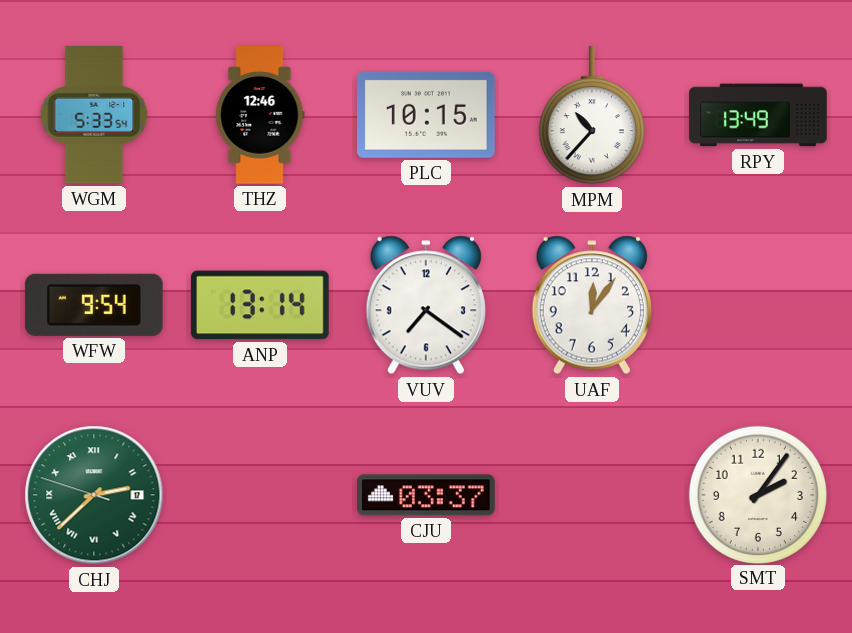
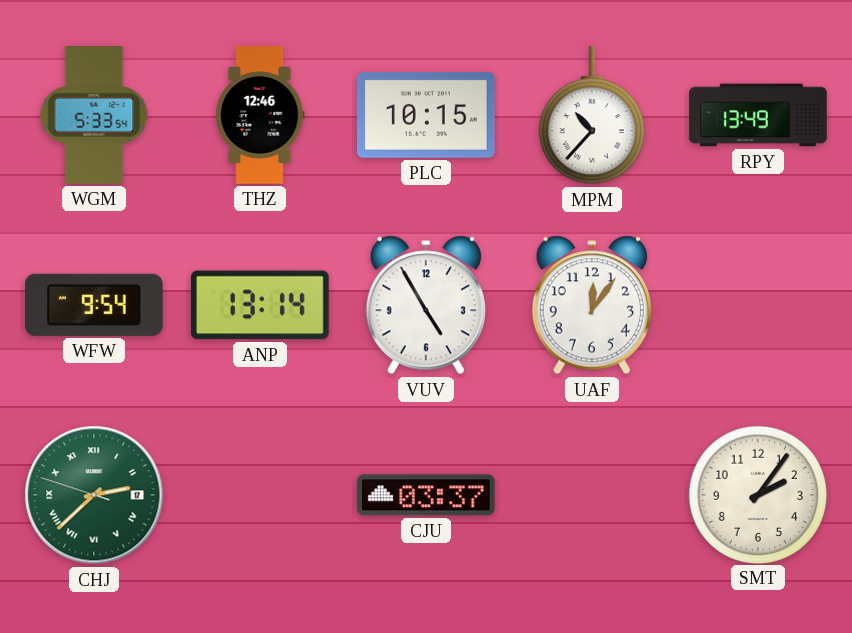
VUV: 7:21 -> 4:55
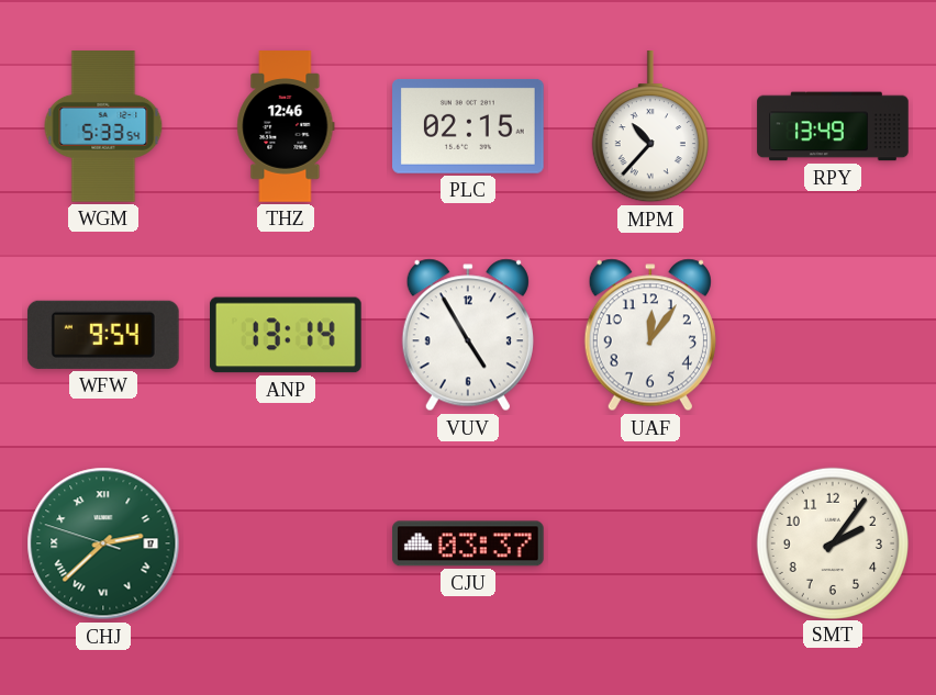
PLC: 10:15 -> 02:15
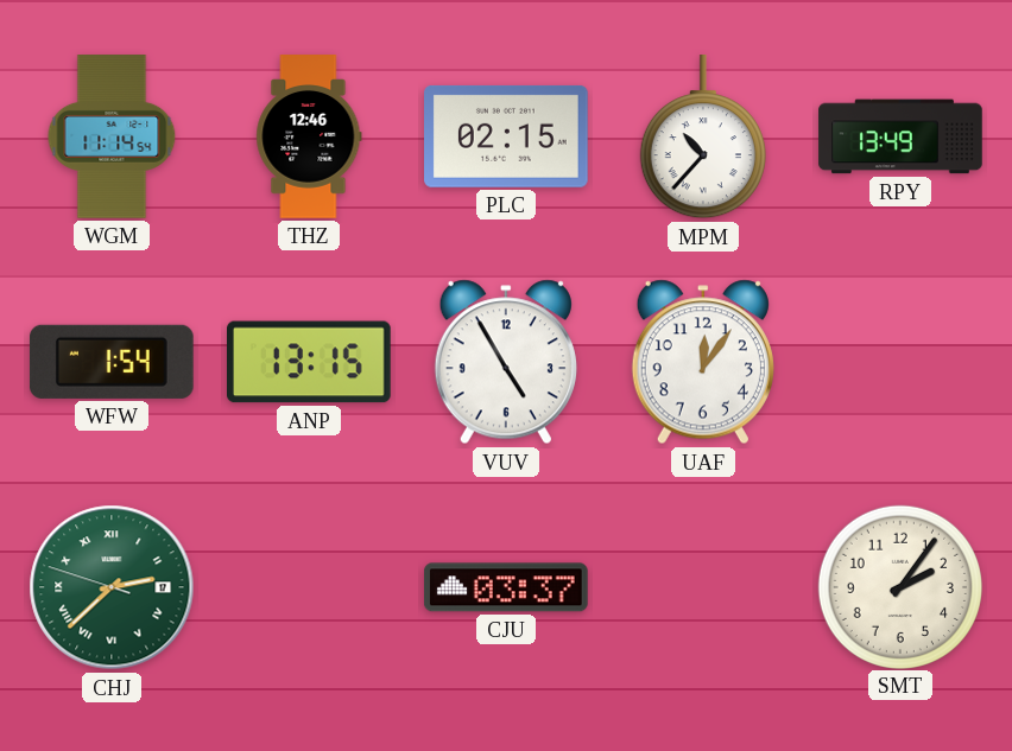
WGM: 5:33 -> 11:14
WFW: 9:54 -> 1:54
ANP: 13:14 -> 13:15
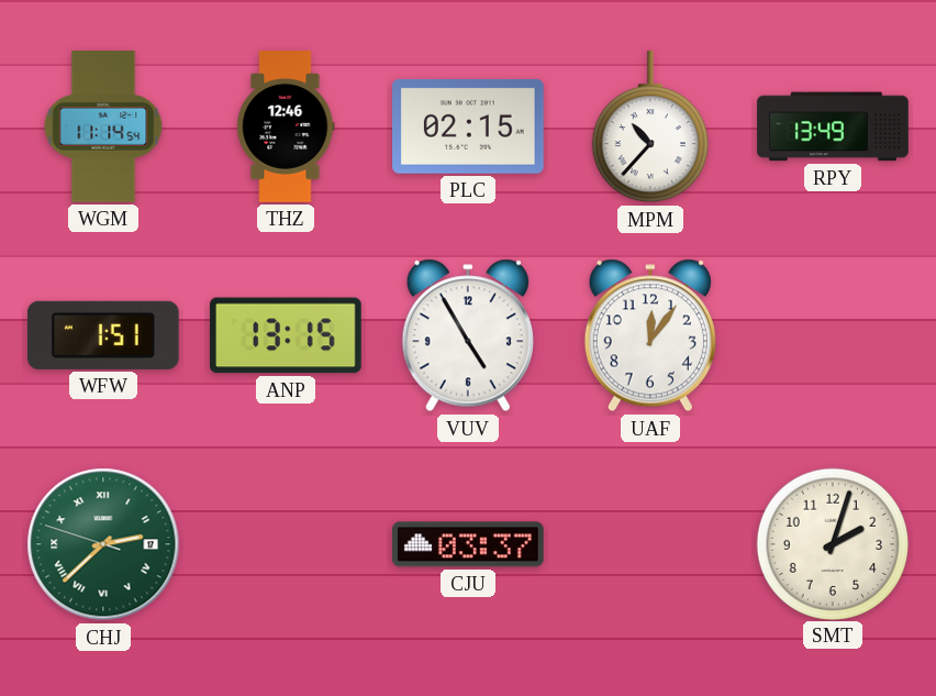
WFW: 1:54 -> 1:51
SMT: 2:06 -> 2:03
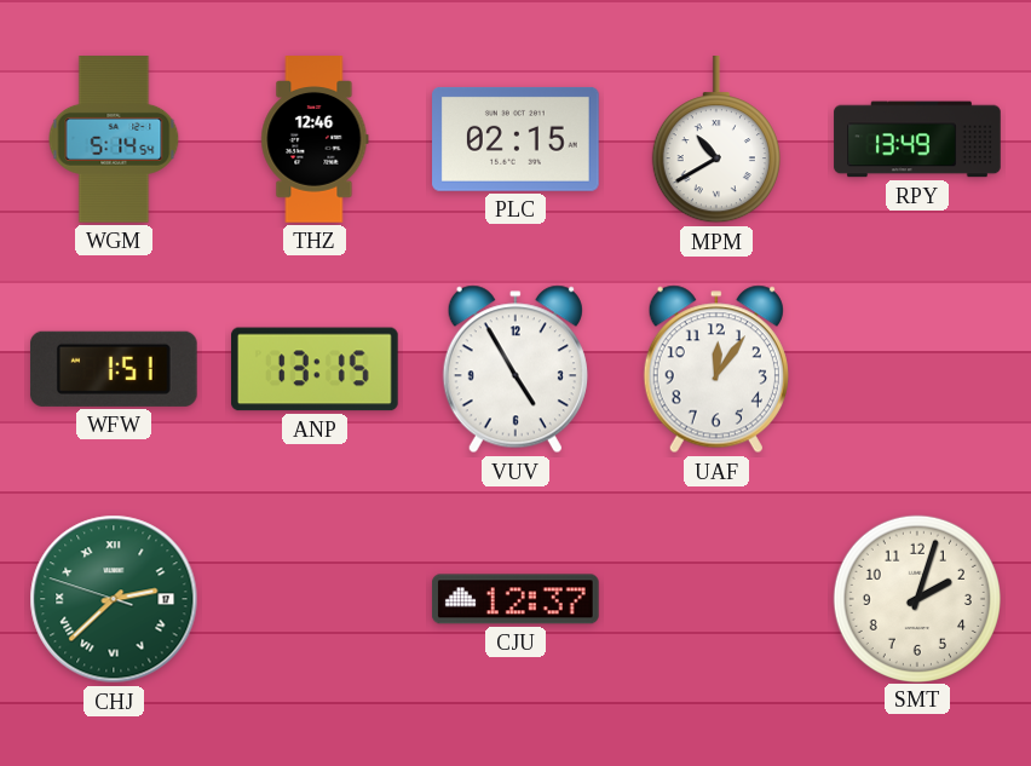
WGM: 11:14 -> 5:14
MPM: 10:37 -> 10:40
CJU: 03:37 -> 12:37
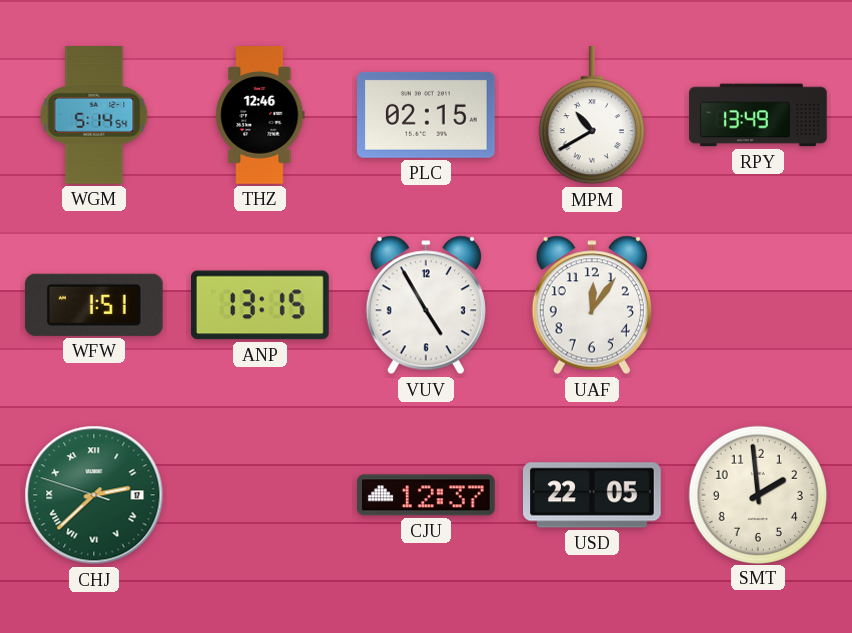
USD: none -> 22:05
SMT: 2:03 -> 1:59
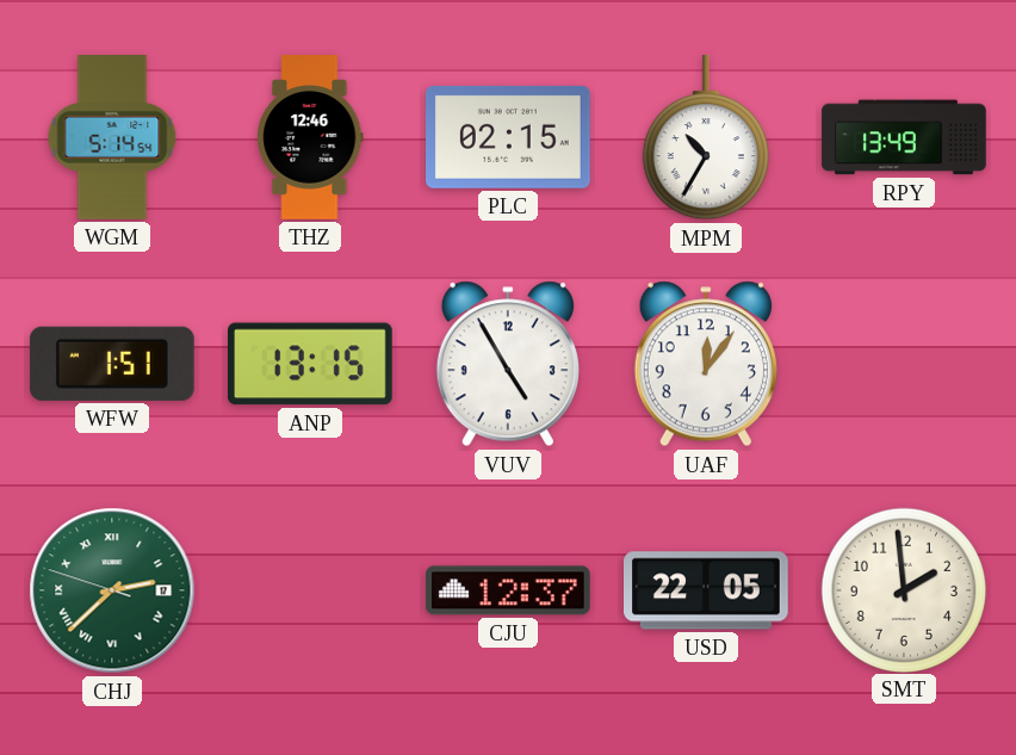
MPM: 10:40 -> 10:35
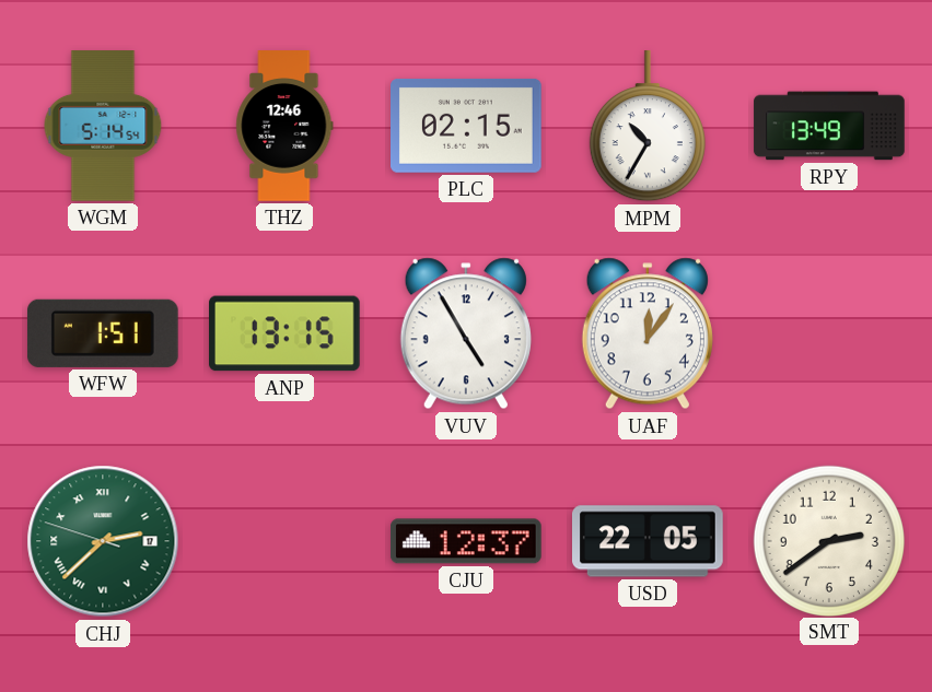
SMT: 1:59 -> 2:39
